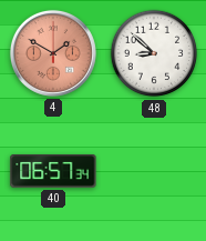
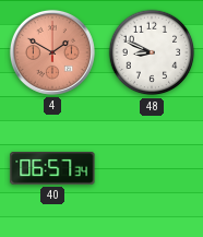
48: 8:52 -> 8:49
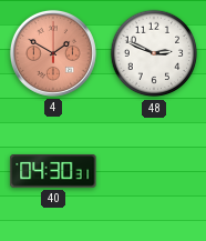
48: 8:49 -> 2:49
40: 06:57 -> 04:30
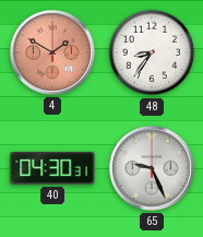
48: 2:49 -> 8:36
65: none -> 9:26
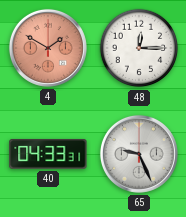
48: 8:36 -> 12:15
40: 04:30 -> 04:33
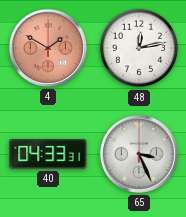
48: 12:15 -> 12:13
65: 9:26 -> 3:26
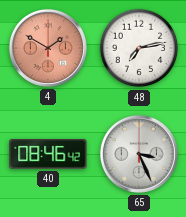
48: 12:13 -> 7:13
40: 04:33 -> 08:46
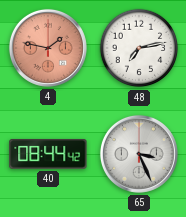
4: 1:50 -> 1:47
40: 08:46 -> 08:44
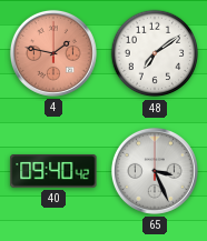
48: 7:13 -> 7:09
40: 08:44 -> 09:40
